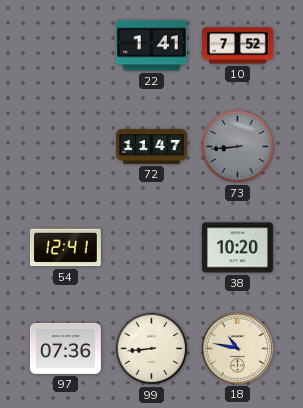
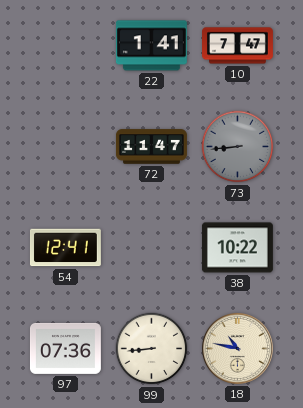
10: 7:52 -> 7:47
38: 10:20 -> 10:22
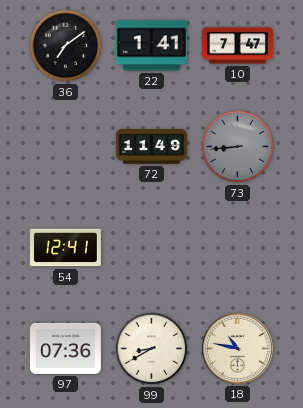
36: none -> 7:09
72: 11:47 -> 11:49
38: 10:22 -> none
99: 8:44 -> 8:40
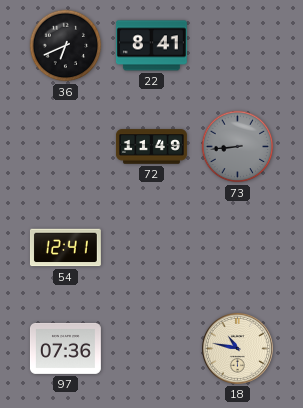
36: 7:09 -> 6:41
22: 1:41 -> 8:41
10: 7:47 -> none
99: 8:40 -> none
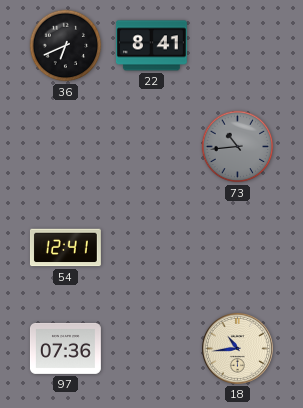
72: 11:49 -> none
73: 8:44 -> 10:44
18: 10:47 -> 10:44
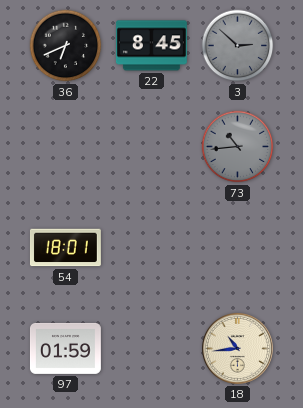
22: 8:41 -> 8:45
3: none -> 2:52
54: 12:41 -> 18:01
97: 07:36 -> 01:59
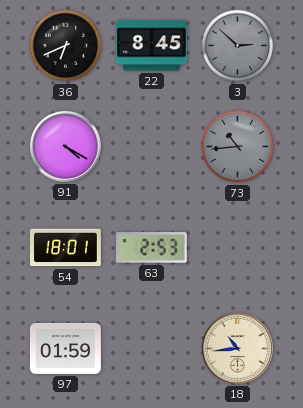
91: none -> 4:20
63: none -> 2:53
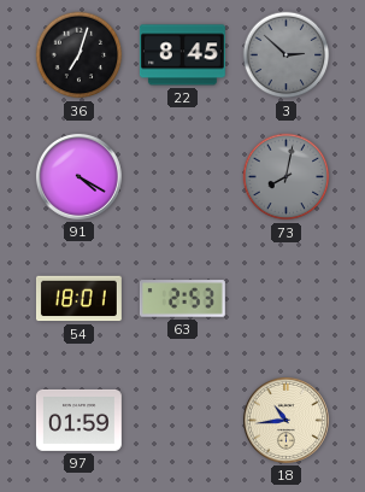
36: 6:41 -> 7:03
73: 10:44 -> 8:02
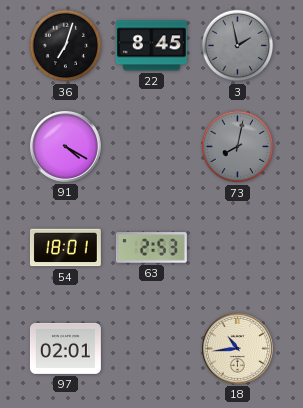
3: 2:52 -> 1:58
97: 01:59 -> 02:01
